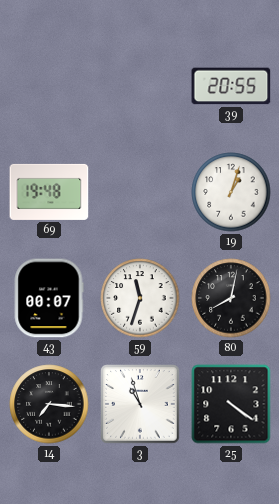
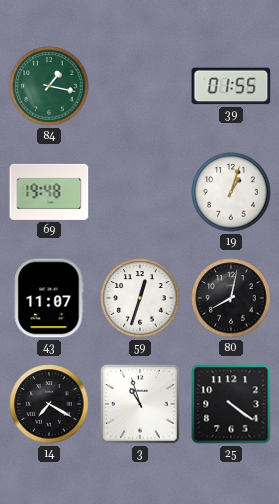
84: none -> 1:17
39: 20:55 -> 01:55
43: 00:07 -> 11:07
59: 11:33 -> 12:33
14: 7:16 -> 7:20
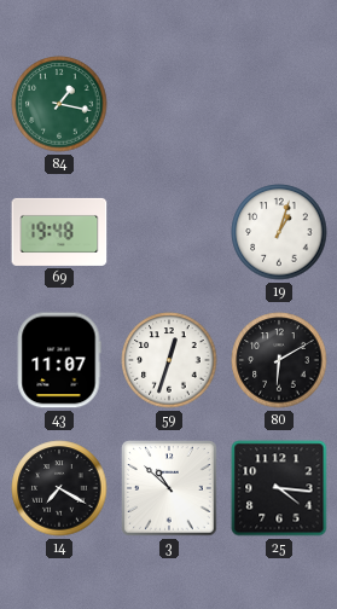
39: 01:55 -> none
80: 8:02 -> 6:10
3: 10:57 -> 10:52
25: 4:21 -> 4:16
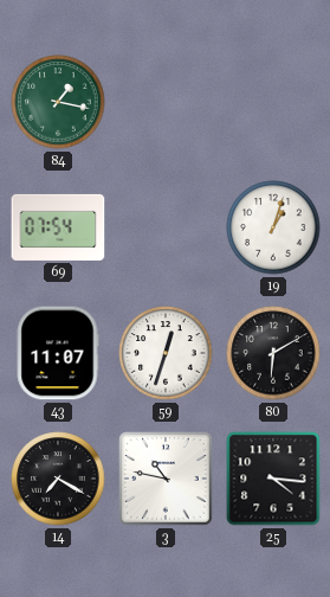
69: 19:48 -> 07:54
3: 10:52 -> 10:47
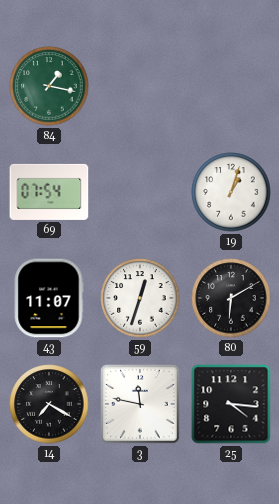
3: 10:47 -> 11:47
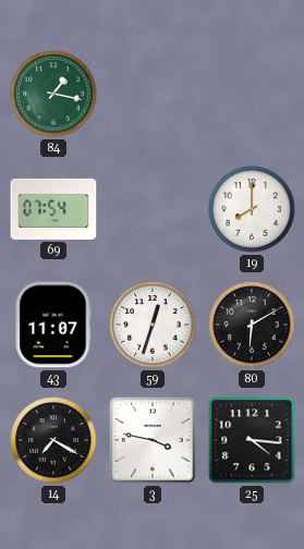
19: 1:03 -> 8:00
3: 11:47 -> 3:47
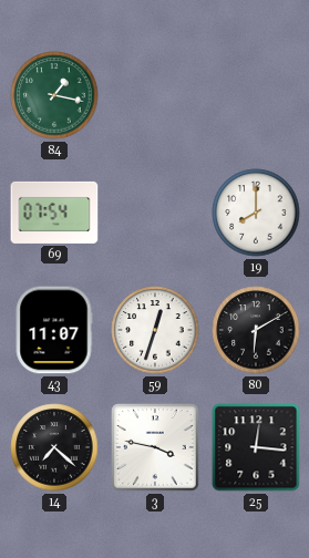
14: 7:20 -> 7:22
25: 4:16 -> 12:16
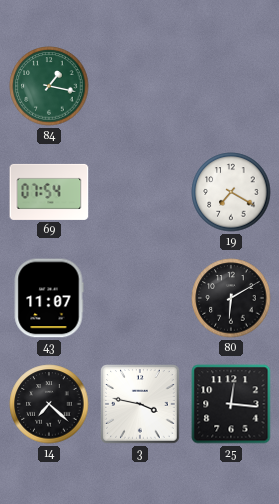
19: 8:00 -> 7:20
59: 12:33 -> none
